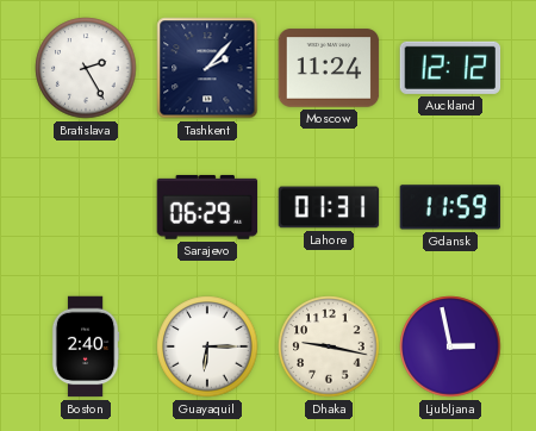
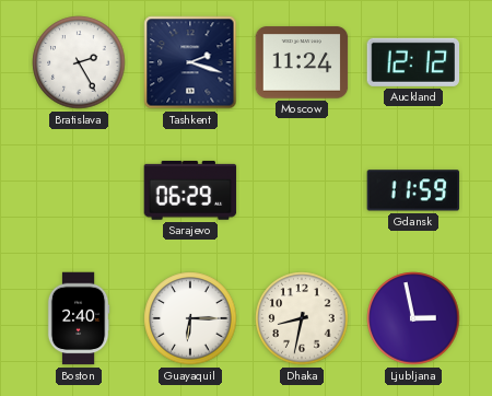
Tashkent: 2:07 -> 2:18
Lahore: 01:31 -> none
Dhaka: 9:17 -> 8:32
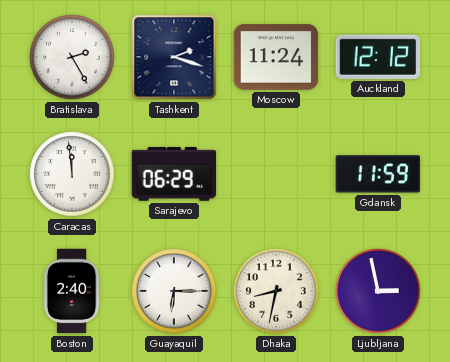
Caracas: none -> 11:59
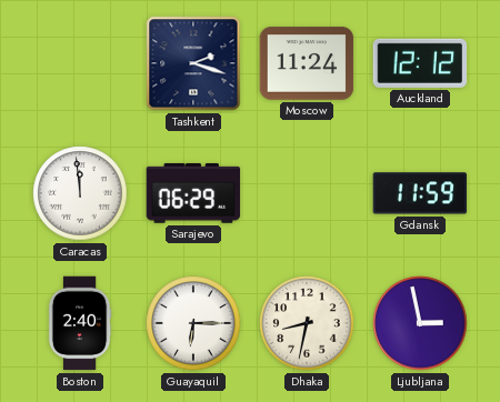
Bratislava: 2:25 -> none
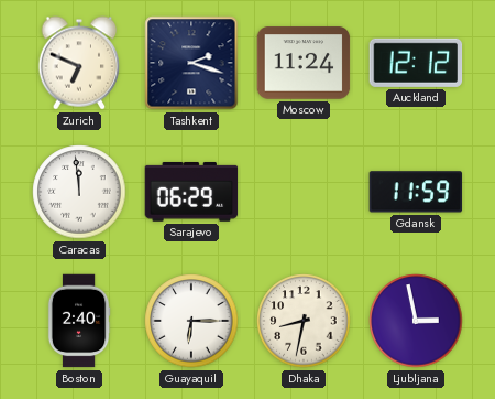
Zurich: none -> 6:49
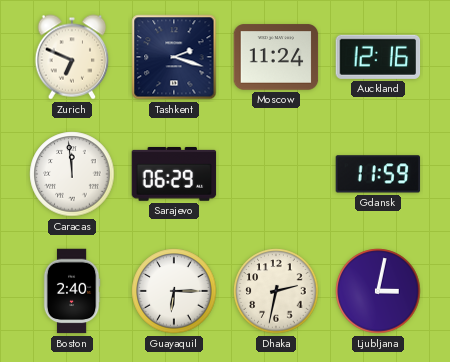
Auckland: 12:12 -> 12:16
Dhaka: 8:32 -> 2:32
Ljubljana: 2:58 -> 3:02
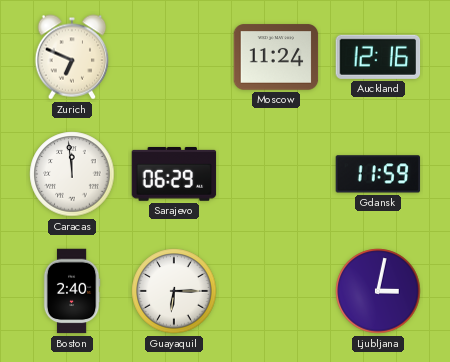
Tashkent: 2:18 -> none
Dhaka: 2:32 -> none
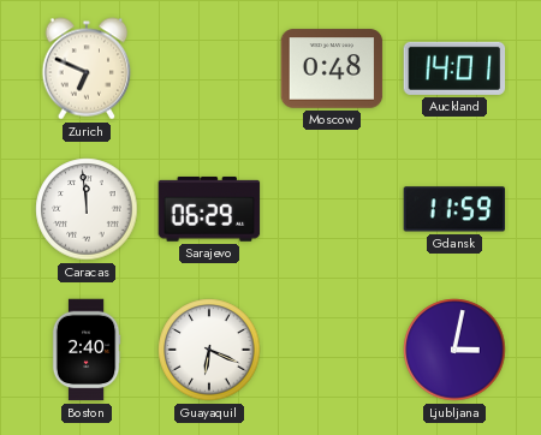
Moscow: 11:24 -> 0:48
Auckland: 12:16 -> 14:01
Guayaquil: 6:15 -> 6:19
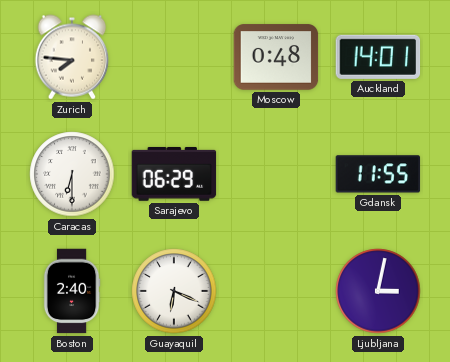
Zurich: 6:49 -> 7:46
Caracas: 11:59 -> 6:30
Gdansk: 11:59 -> 11:55
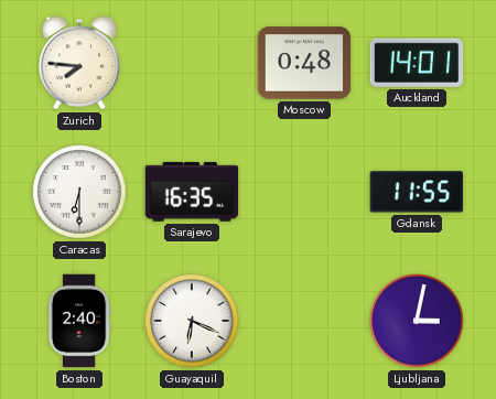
Sarajevo: 06:29 -> 16:35
